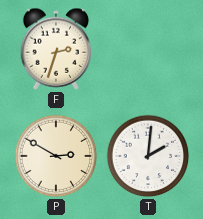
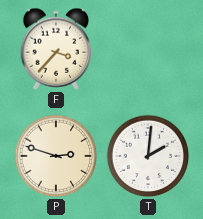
F: 2:33 -> 3:37
P: 2:50 -> 2:48
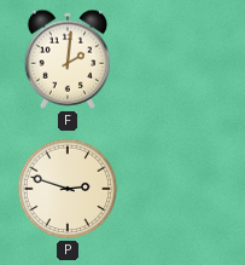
F: 3:37 -> 2:01
T: 2:01 -> none
